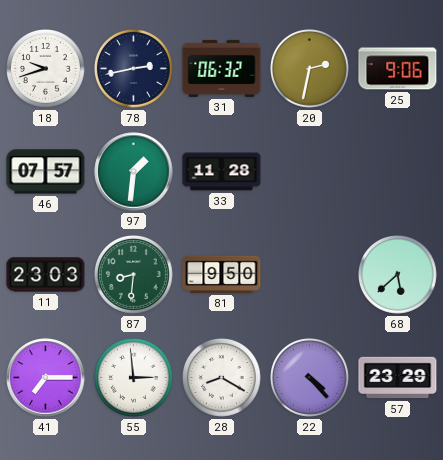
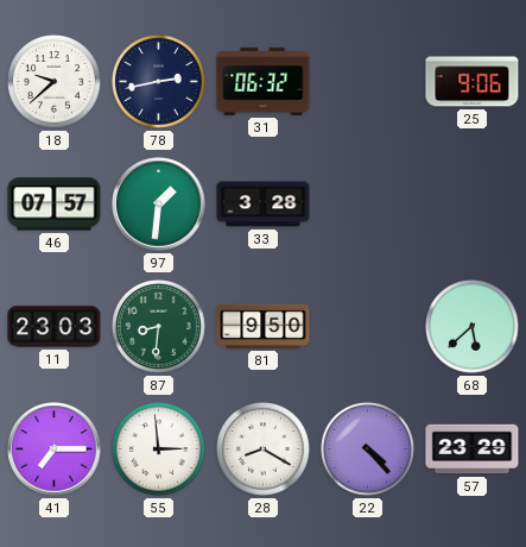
18: 9:42 -> 9:38
20: 2:32 -> none
33: 11:28 -> 3:28
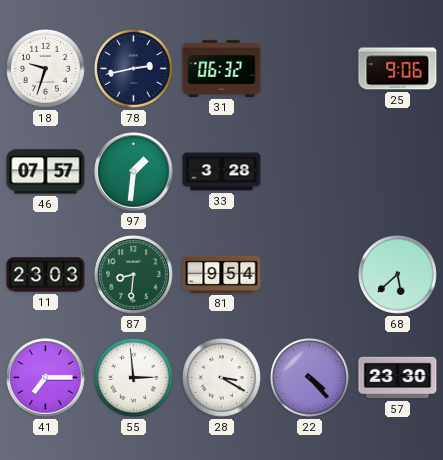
18: 9:38 -> 9:33
81: 9:50 -> 9:54
28: 8:20 -> 3:20
57: 23:29 -> 23:30
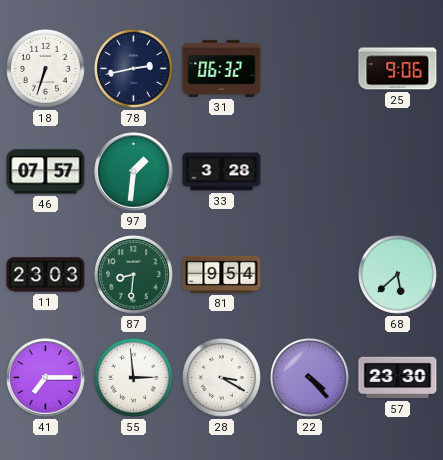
18: 9:33 -> 6:33
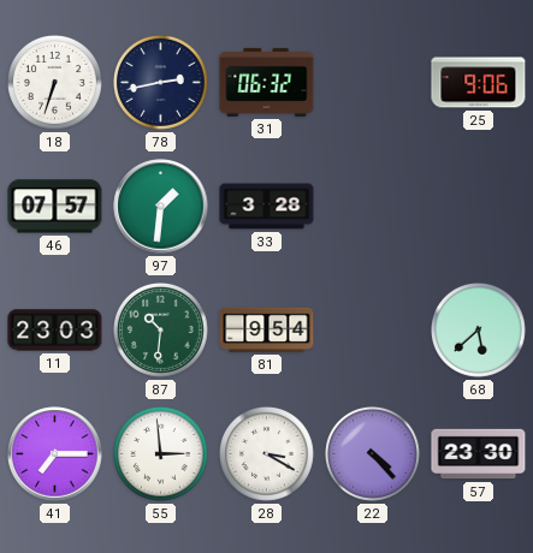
87: 8:31 -> 10:31
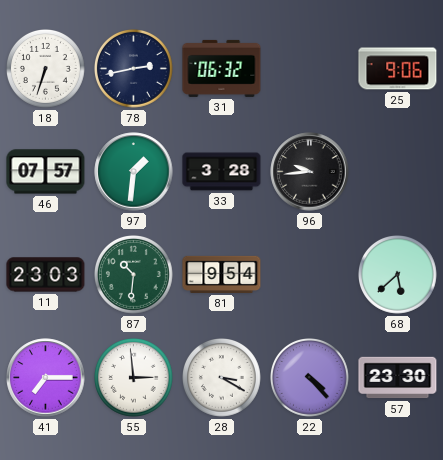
96: none -> 9:44
